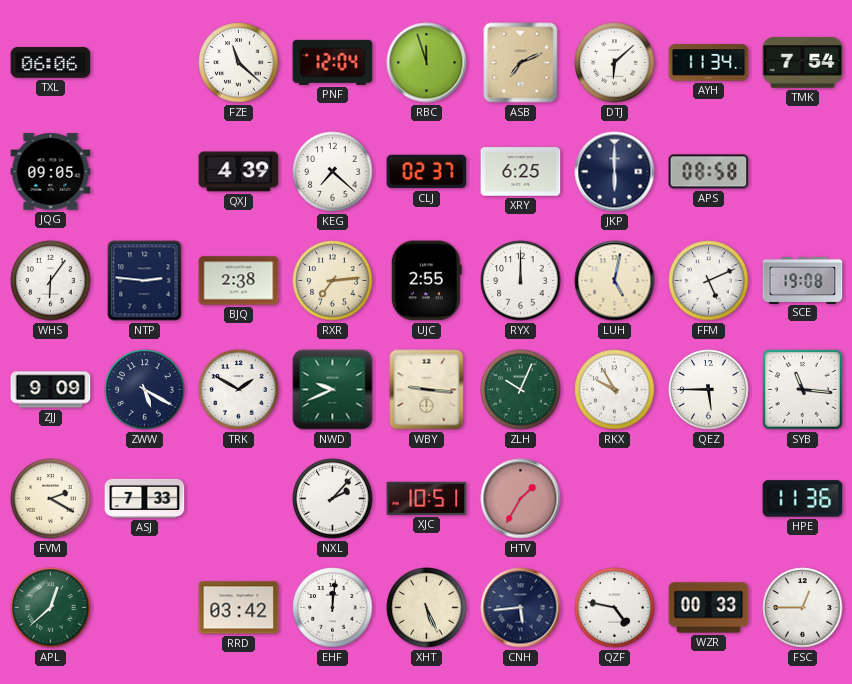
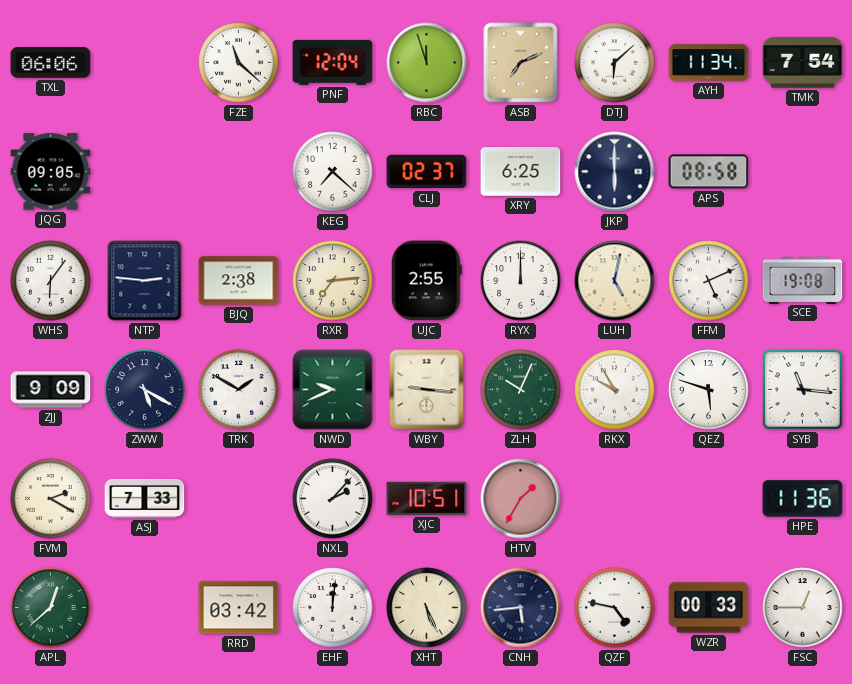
QXJ: 4:39 -> none
QEZ: 5:45 -> 5:48
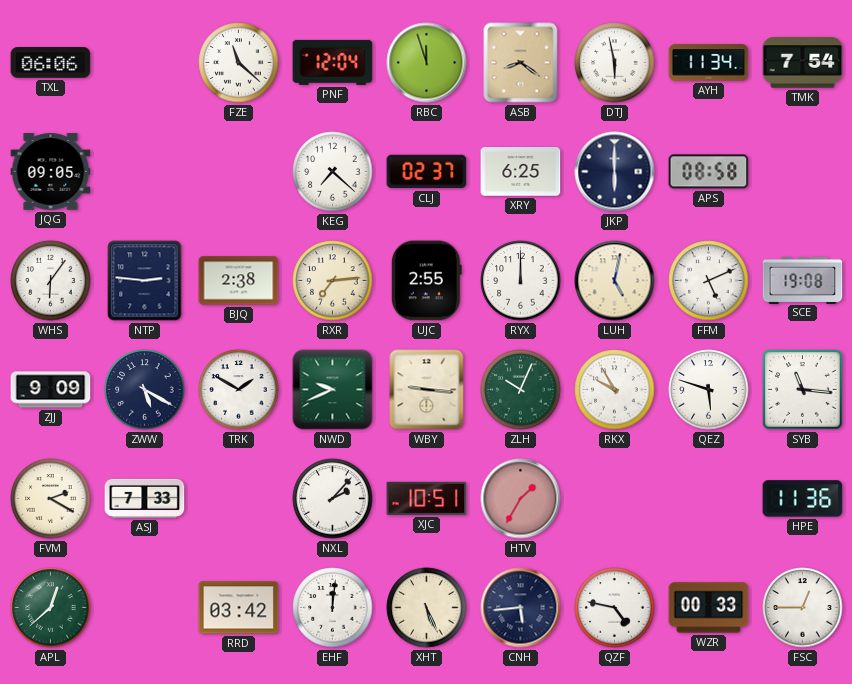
ASB: 7:11 -> 8:21
DTJ: 6:08 -> 5:58
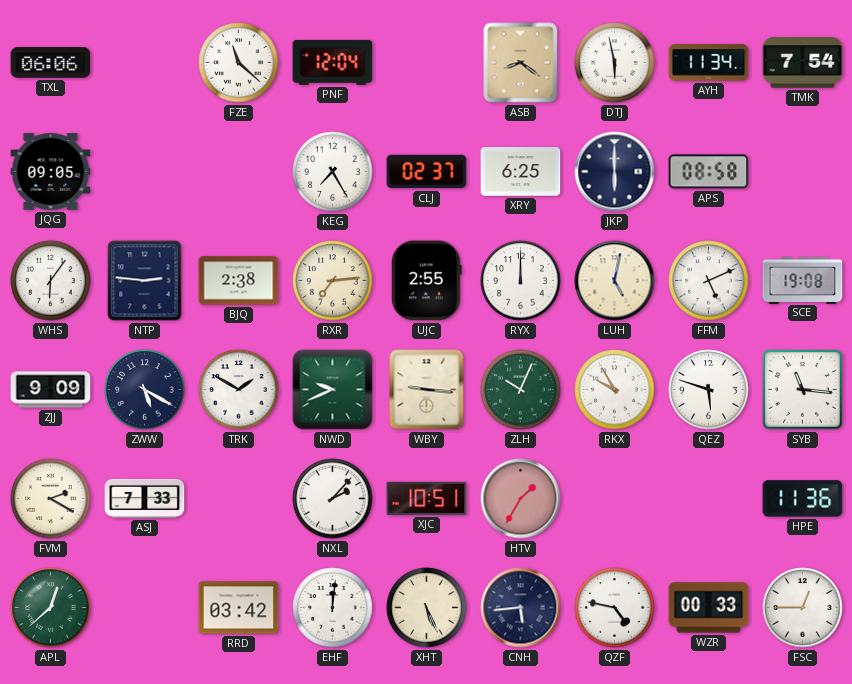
RBC: 11:57 -> none
KEG: 7:22 -> 7:25
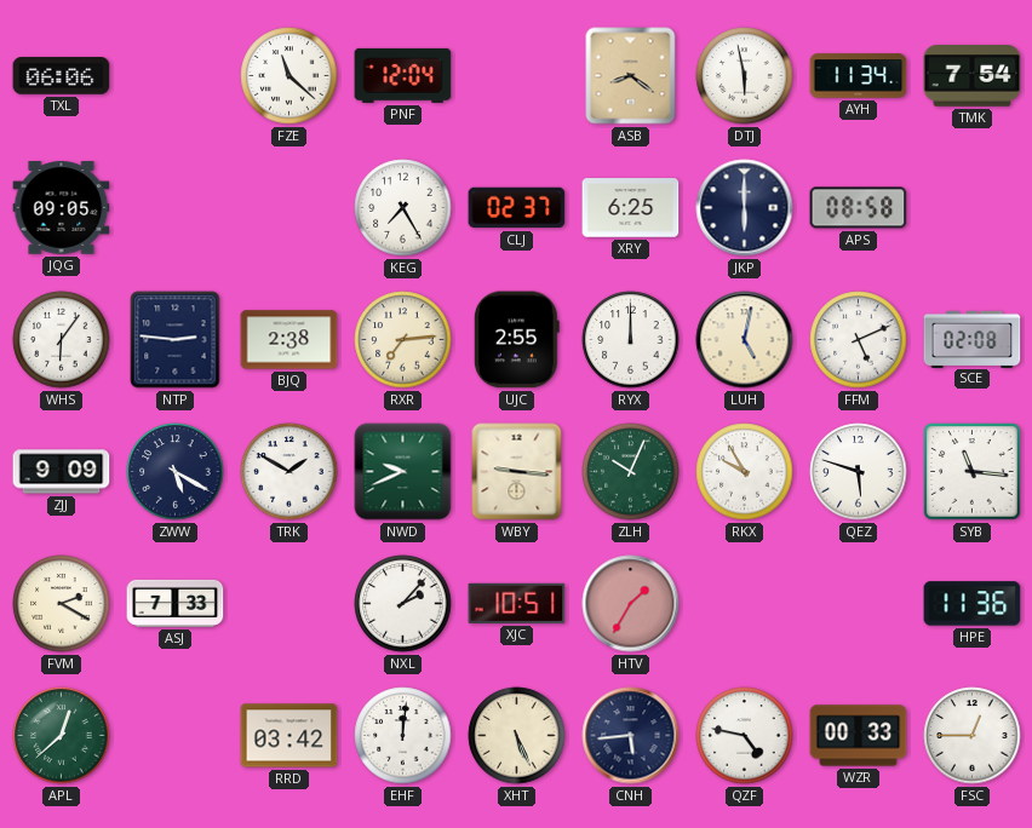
SCE: 19:08 -> 02:08
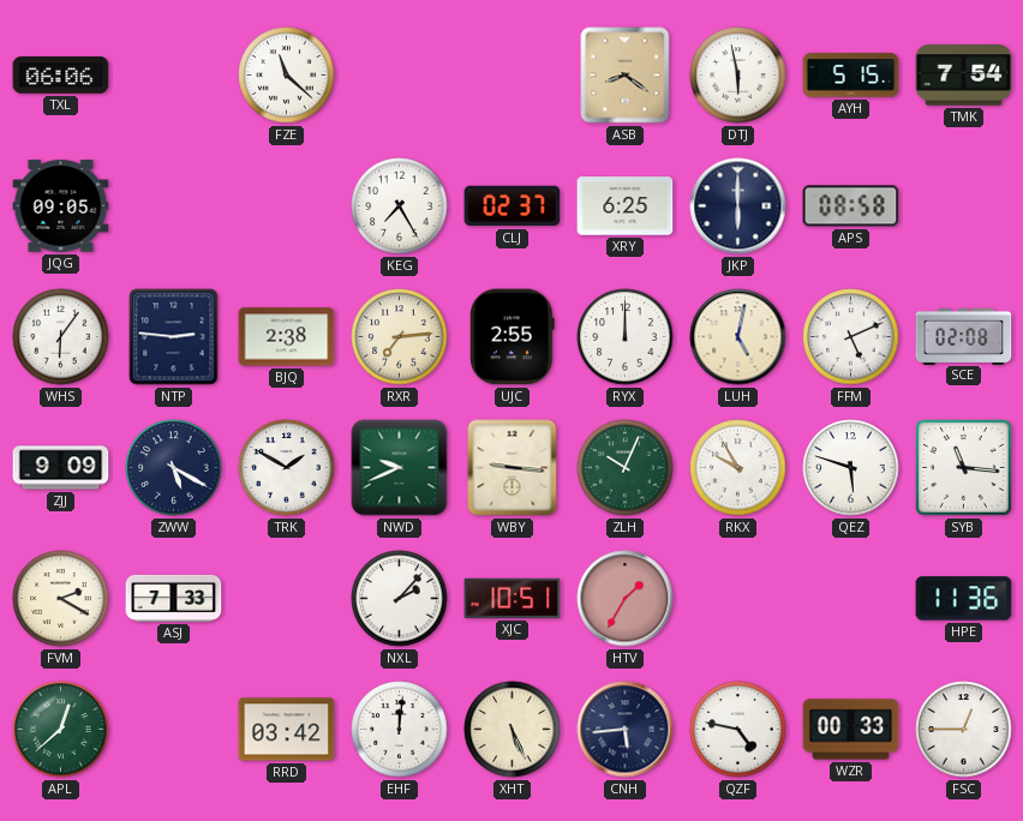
PNF: 12:04 -> none
AYH: 11:34 -> 5:15
